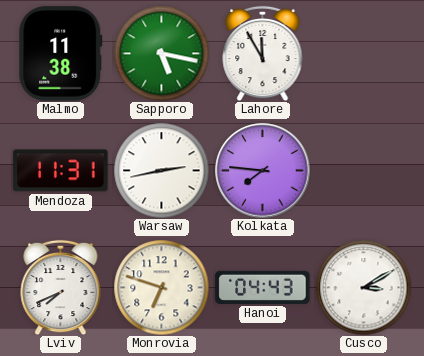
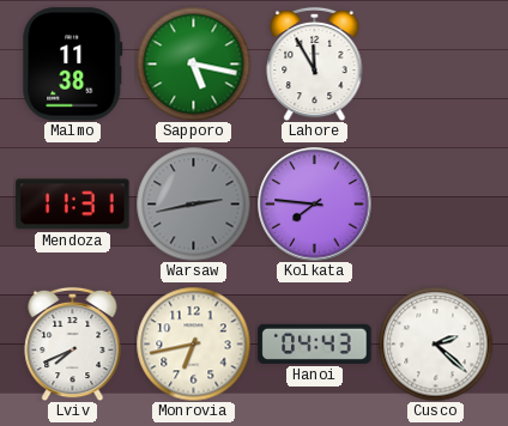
Warsaw dial: white -> grey
Monrovia: 6:48 -> 6:43
Cusco: 3:10 -> 2:22
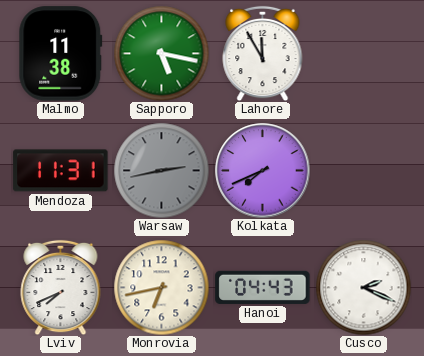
Kolkata: 7:46 -> 7:41
Cusco: 2:22 -> 2:19
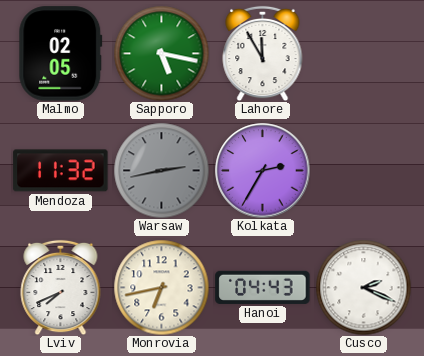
Malmo: 11:38 -> 02:05
Mendoza: 11:31 -> 11:32
Kolkata: 7:41 -> 2:35
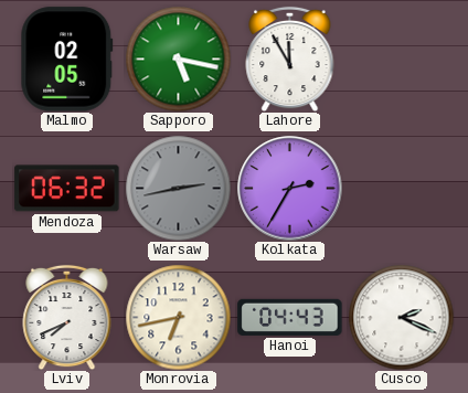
Mendoza: 11:32 -> 06:32
